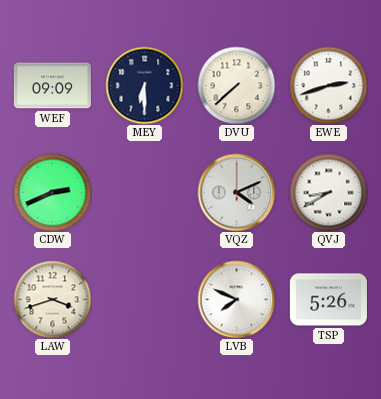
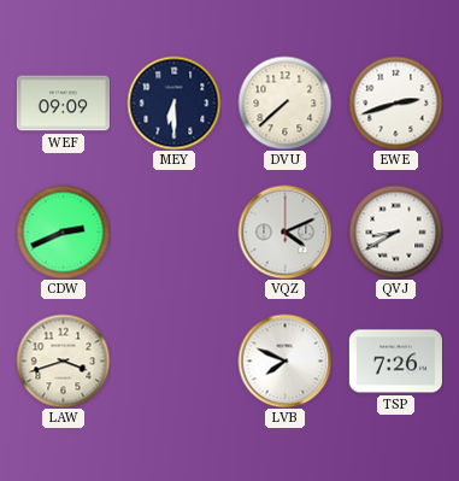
TSP: 5:26 -> 7:26
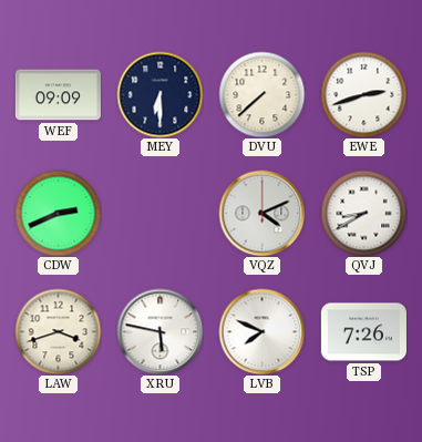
XRU: none -> 5:47
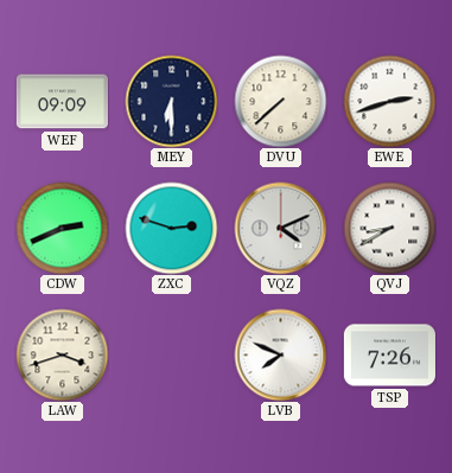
ZXC: none -> 2:48
XRU: 5:47 -> none
